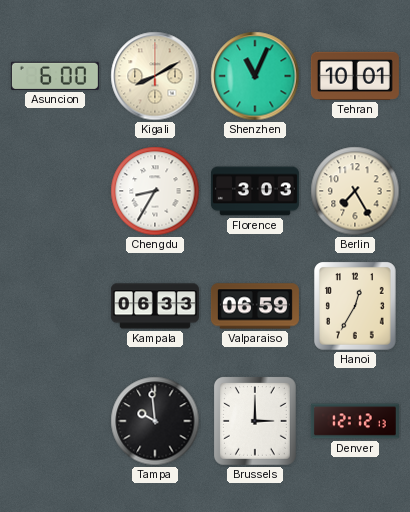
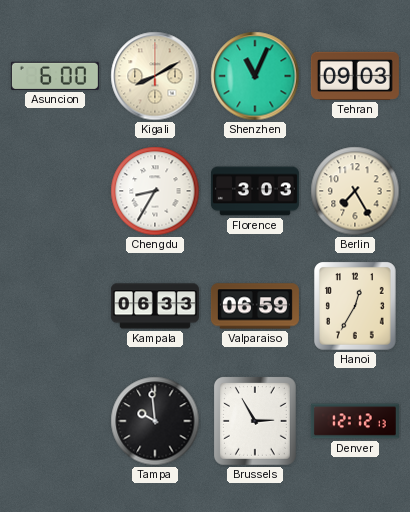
Tehran: 10:01 -> 09:03
Brussels: 3:00 -> 2:55
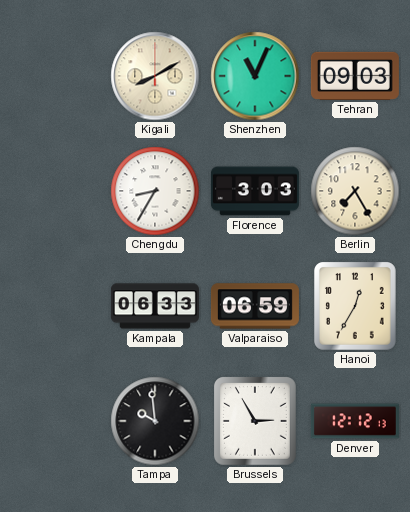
Asuncion: 6:00 -> none
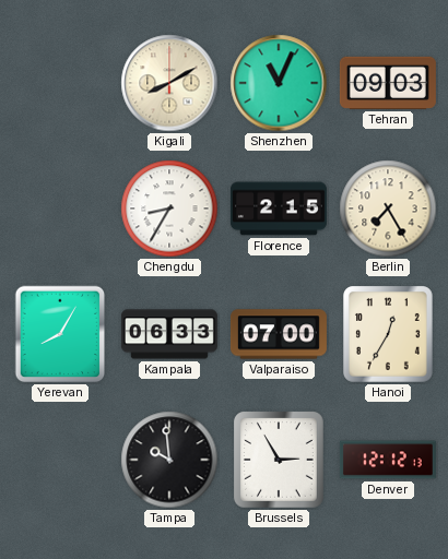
Florence: 3:03 -> 2:15
Yerevan: none -> 8:05
Valparaiso: 06:59 -> 07:00
